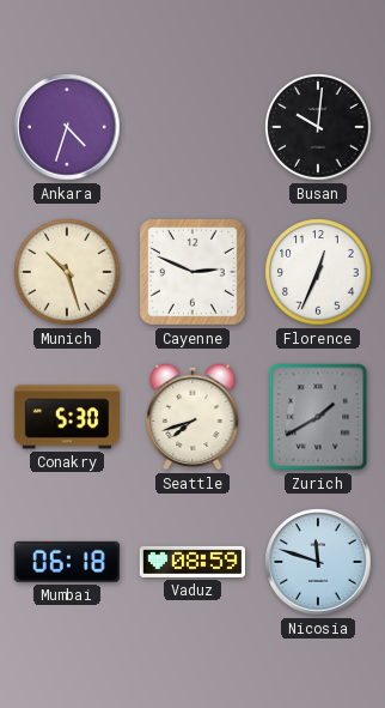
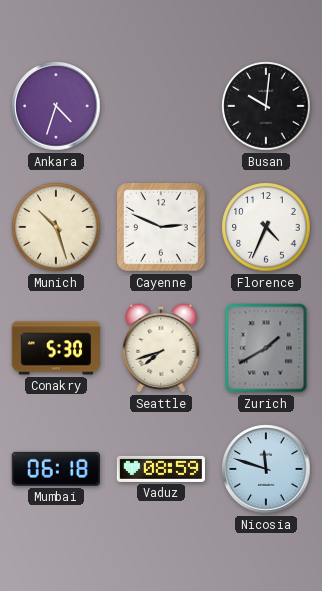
Florence: 12:34 -> 4:34
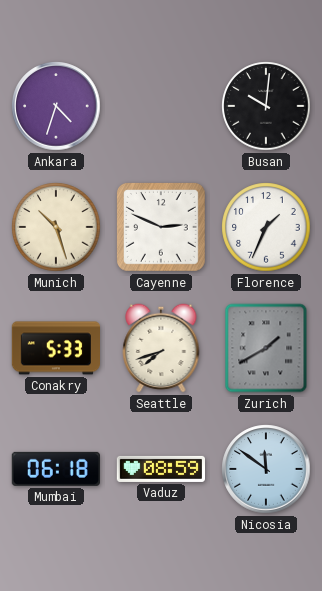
Florence: 4:34 -> 1:34
Conakry: 5:30 -> 5:33
Nicosia: 11:48 -> 11:51
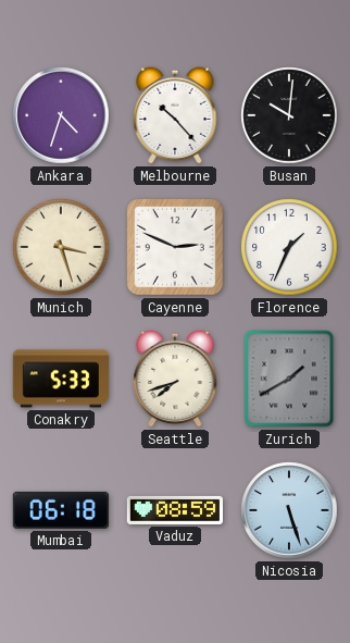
Melbourne: none -> 10:23
Munich: 10:27 -> 3:27
Nicosia: 11:51 -> 5:27
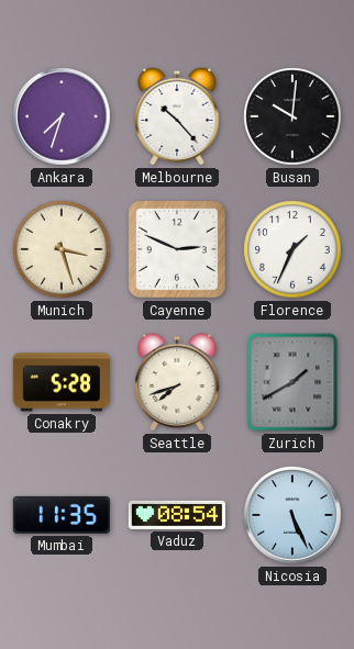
Ankara: 4:33 -> 7:33
Conakry: 5:33 -> 5:28
Mumbai: 06:18 -> 11:35
Vaduz: 08:59 -> 08:54
Nicosia: 5:27 -> 5:26
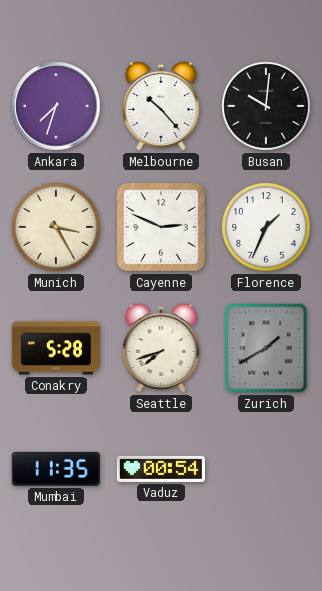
Munich: 3:27 -> 3:25
Vaduz: 08:54 -> 00:54
Nicosia: 5:26 -> none
